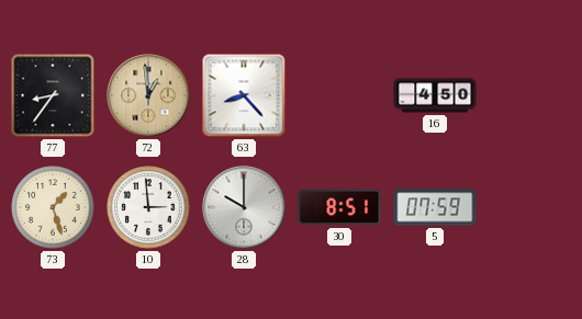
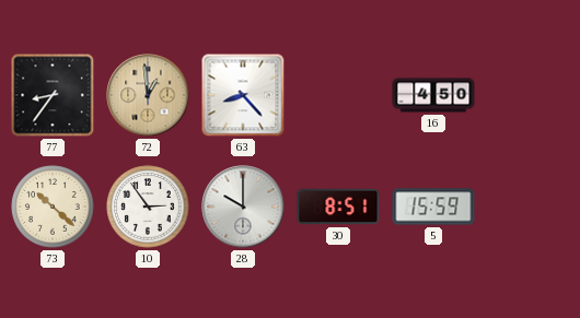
73: 1:27 -> 10:22
10: 2:59 -> 2:54
5: 07:59 -> 15:59
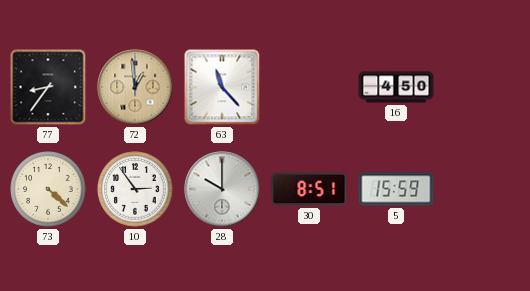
63: 8:23 -> 11:23
73: 10:22 -> 4:22
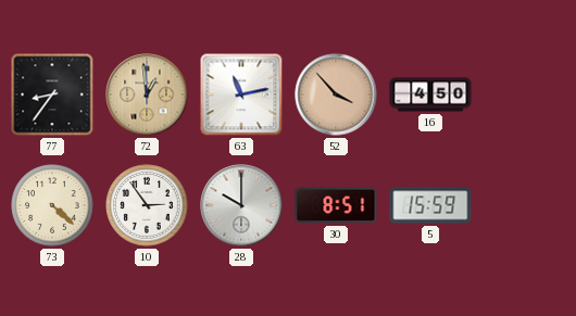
63: 11:23 -> 11:13
52: none -> 3:53
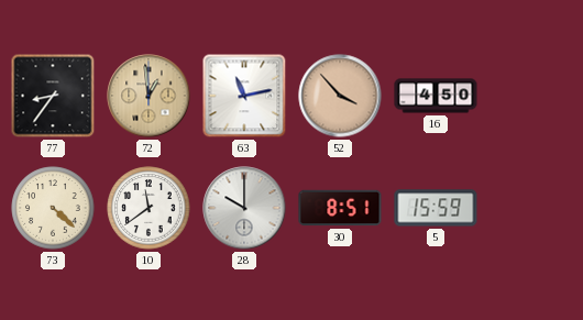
10: 2:54 -> 11:39
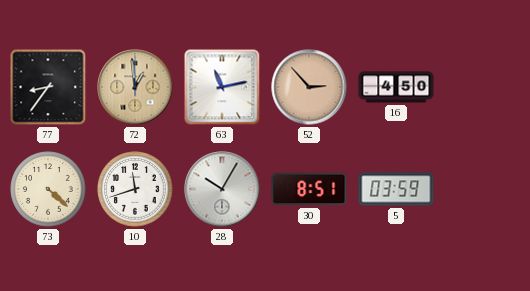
52: 3:53 -> 2:53
10: 11:39 -> 11:42
28: 10:00 -> 10:05
5: 15:59 -> 03:59
